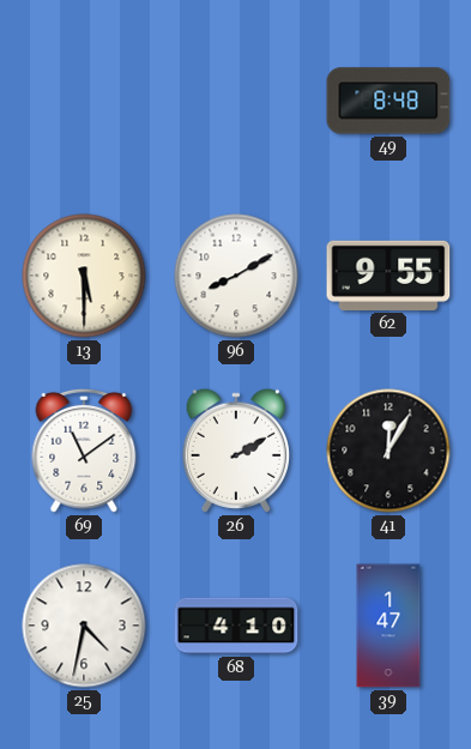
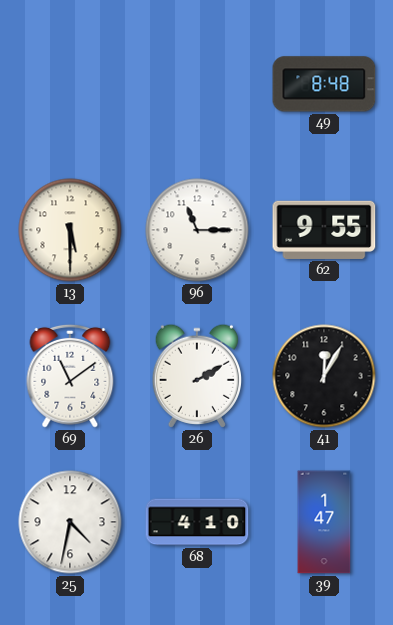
96: 8:10 -> 11:15
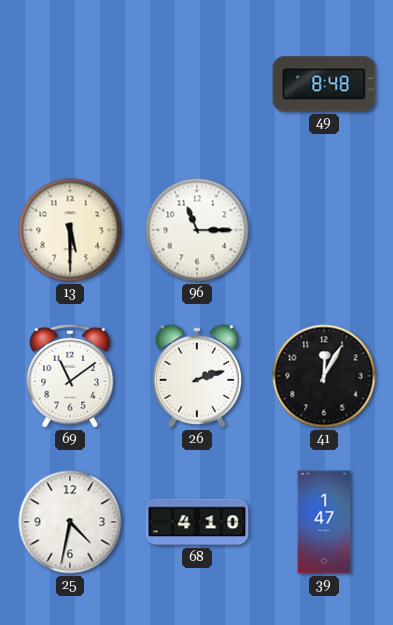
62: 9:55 -> none
26: 2:10 -> 2:12
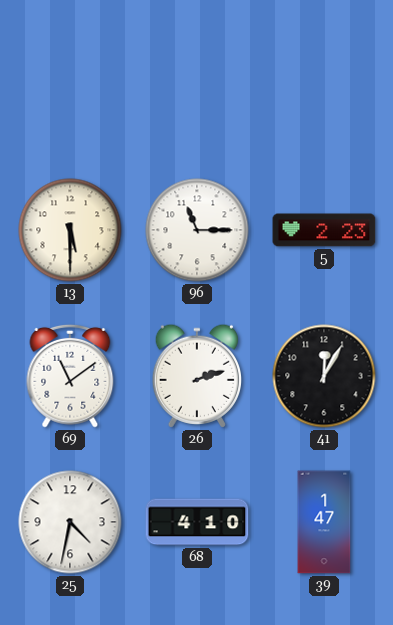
49: 8:48 -> none
5: none -> 2:23
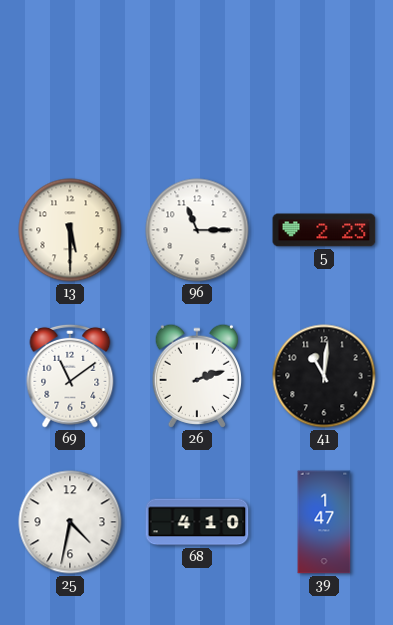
41: 12:05 -> 11:01
